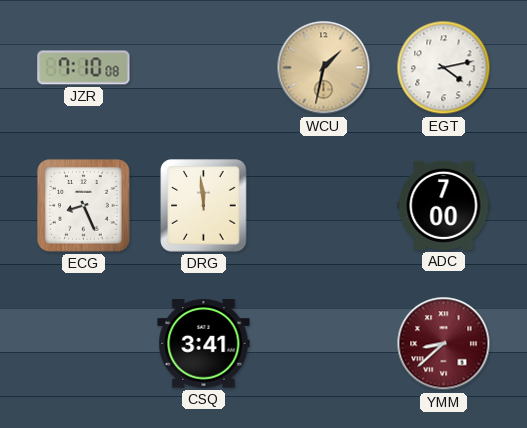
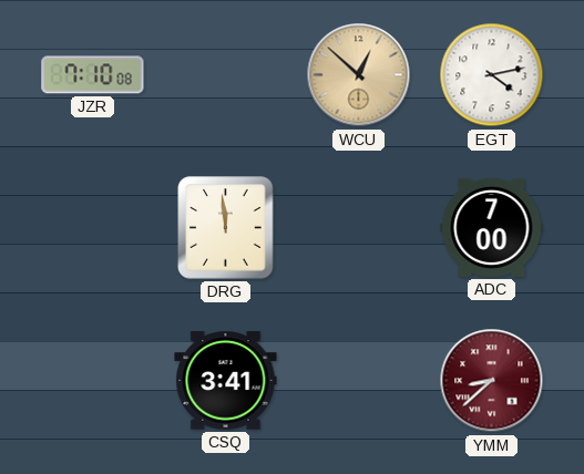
WCU: 1:32 -> 12:52
ECG: 8:26 -> none
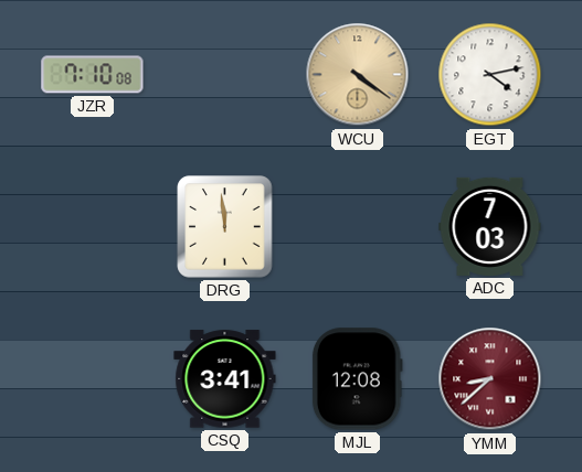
WCU: 12:52 -> 4:21
ADC: 7:00 -> 7:03
MJL: none -> 12:08
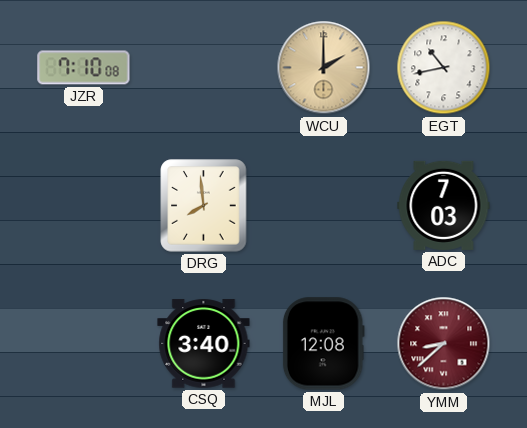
WCU: 4:21 -> 2:00
EGT: 4:13 -> 10:43
DRG: 11:59 -> 7:59
CSQ: 3:41 -> 3:40
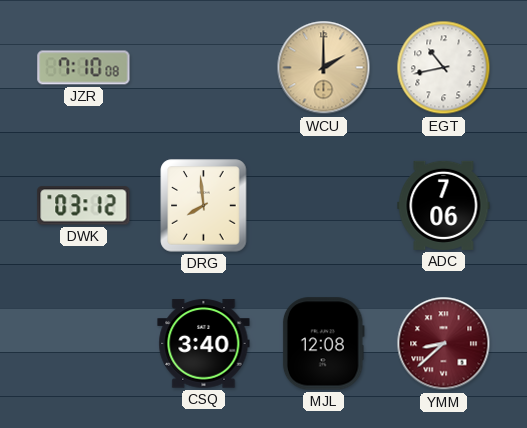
DWK: none -> 03:12
ADC: 7:03 -> 7:06
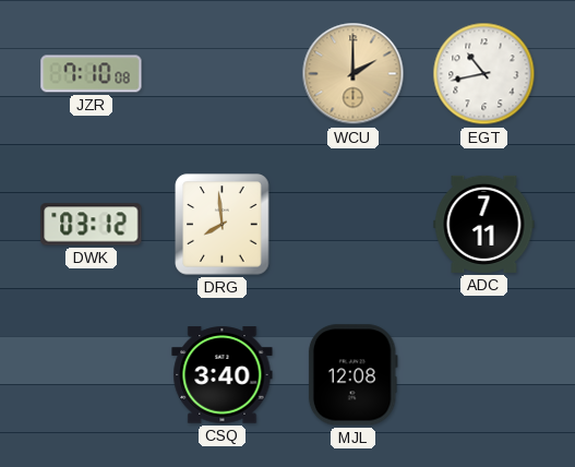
ADC: 7:06 -> 7:11
YMM: 8:38 -> none
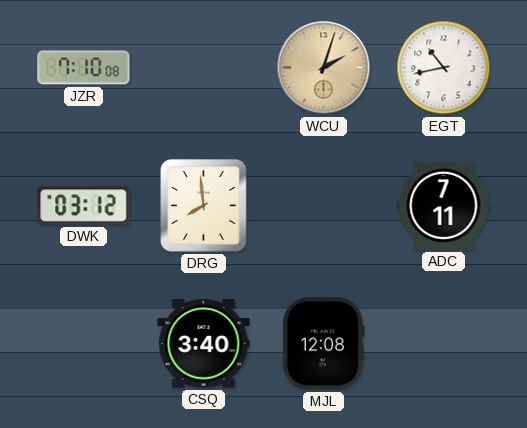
WCU: 2:00 -> 2:03
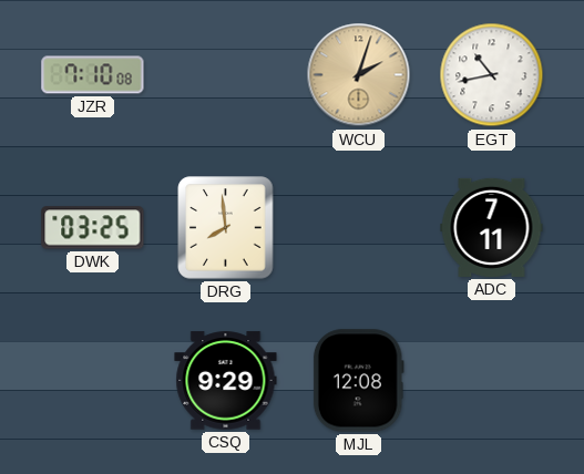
DWK: 03:12 -> 03:25
CSQ: 3:40 -> 9:29
